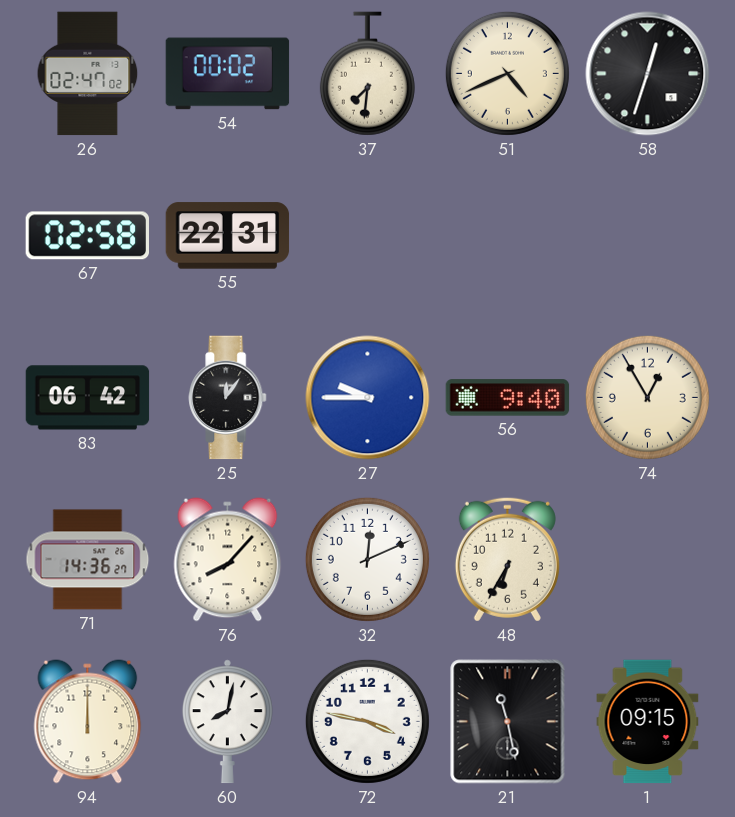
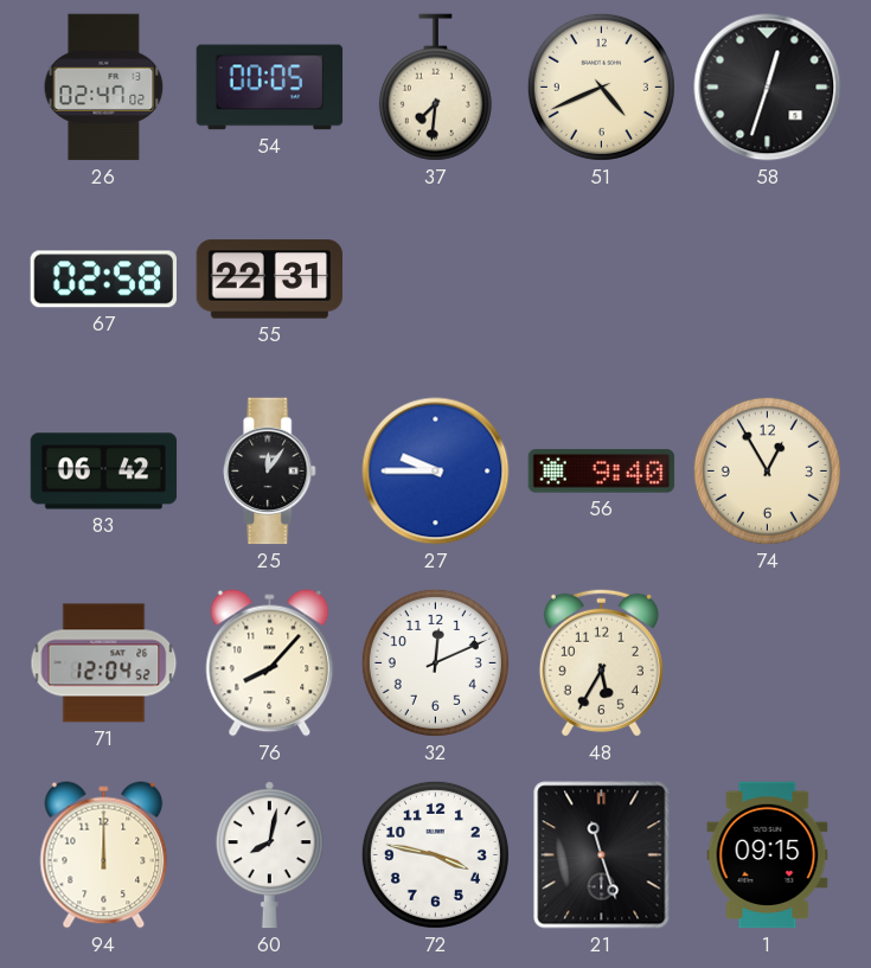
54: 00:02 -> 00:05
71: 14:36 -> 12:04
48: 6:35 -> 5:35
21: 11:28 -> 11:27
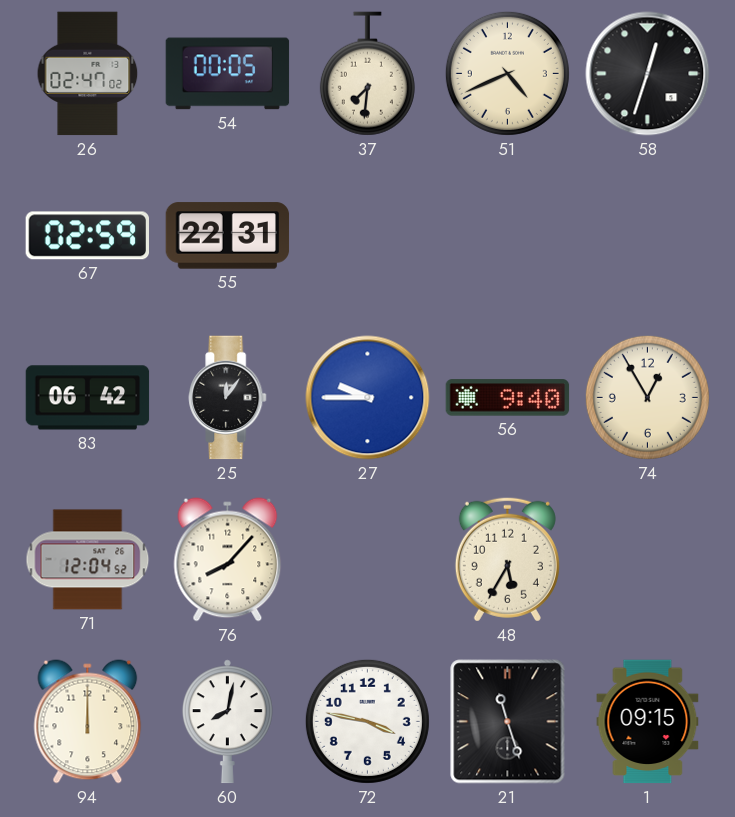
67: 02:58 -> 02:59
32: 12:11 -> none
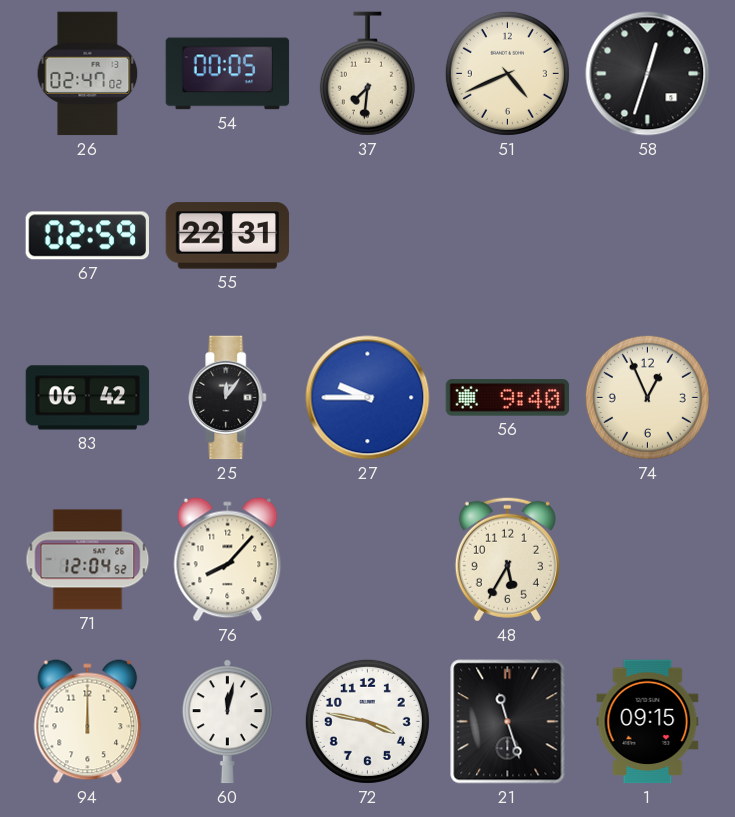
74: 12:55 -> 12:56
60: 8:02 -> 12:02
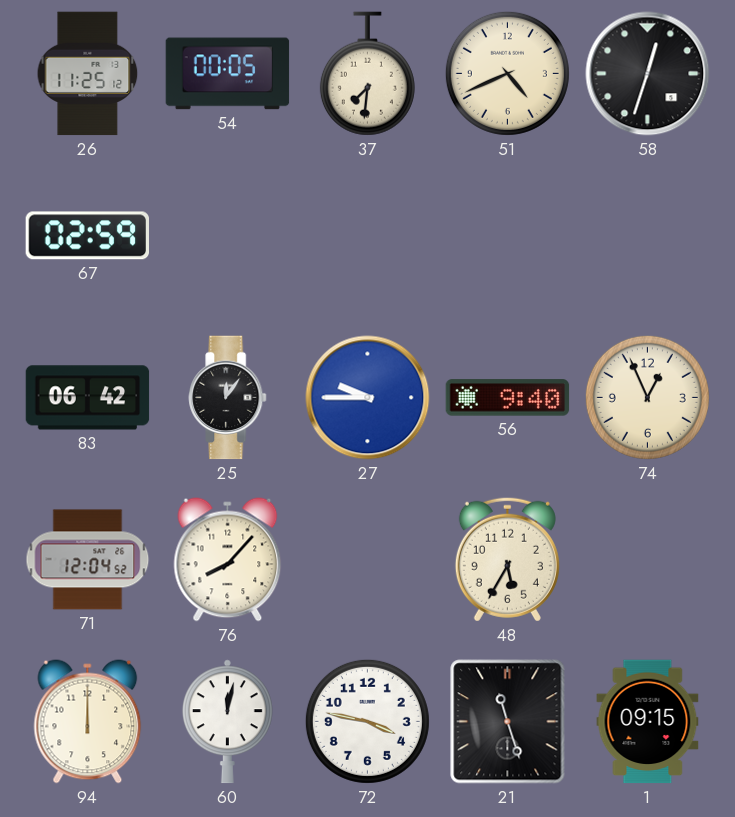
26: 02:47 -> 11:25
55: 22:31 -> none
